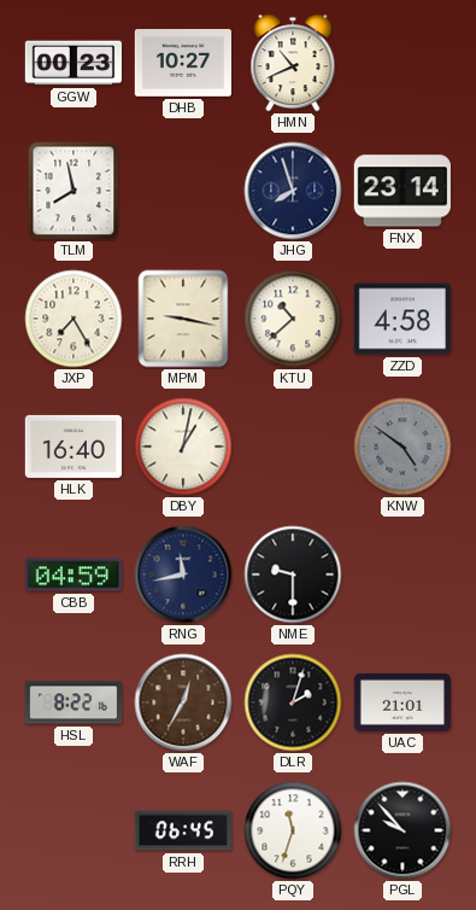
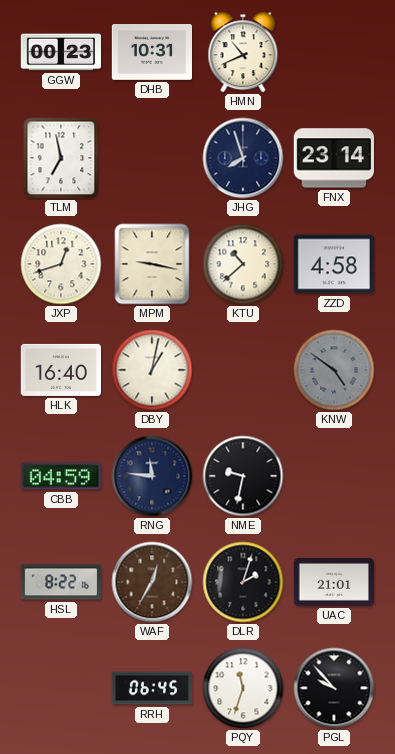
DHB: 10:27 -> 10:31
TLM: 7:58 -> 6:58
JXP: 7:25 -> 12:42
RNG: 11:43 -> 11:46
NME: 9:30 -> 9:32
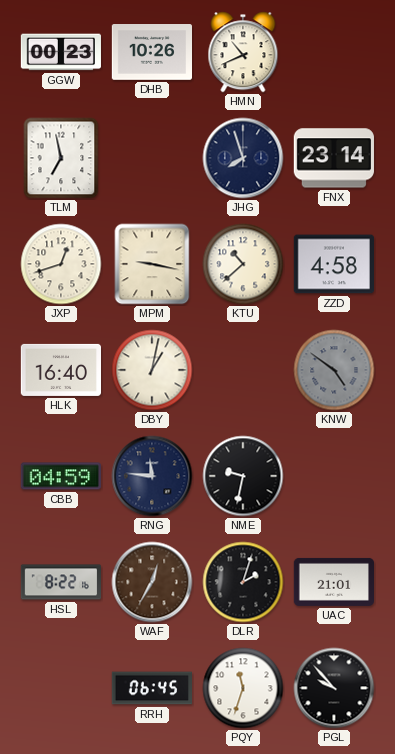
DHB: 10:31 -> 10:26
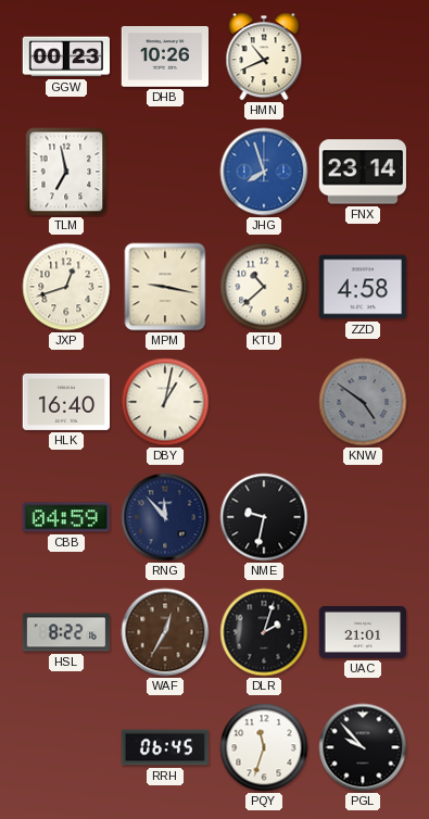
JHG dial: navy -> blue
RNG: 11:46 -> 11:53
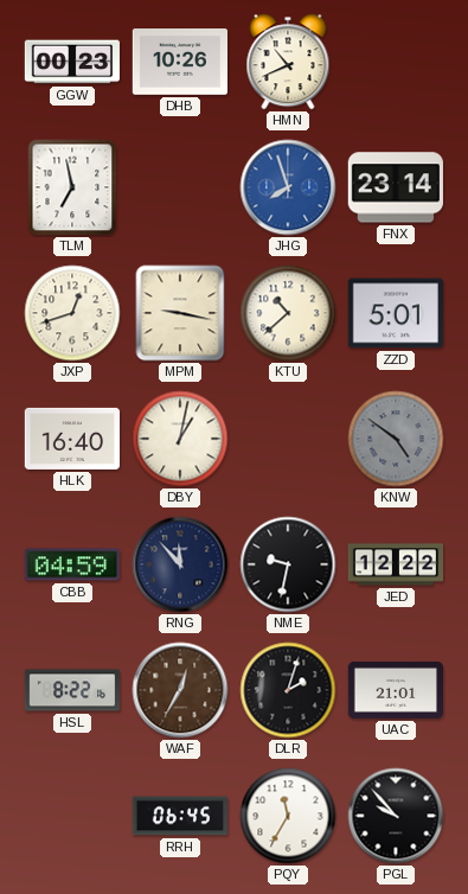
ZZD: 4:58 -> 5:01
JED: none -> 12:22
PQY: 11:33 -> 11:35
